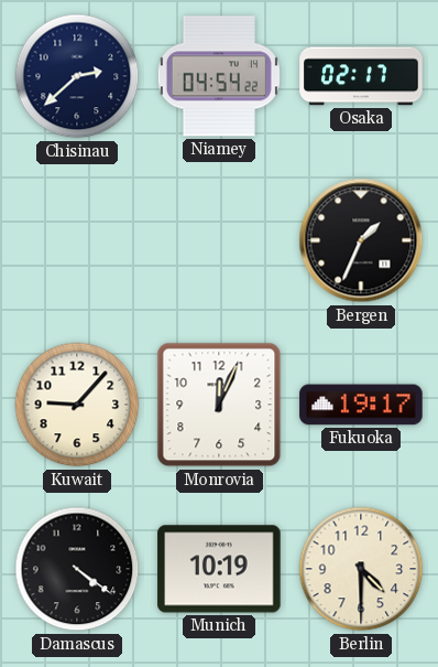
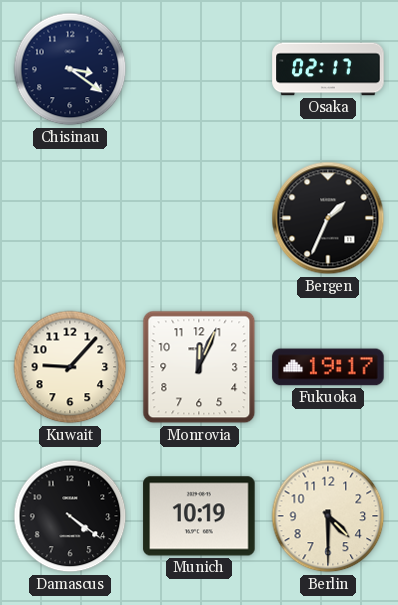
Chisinau: 2:38 -> 3:21
Niamey: 04:54 -> none
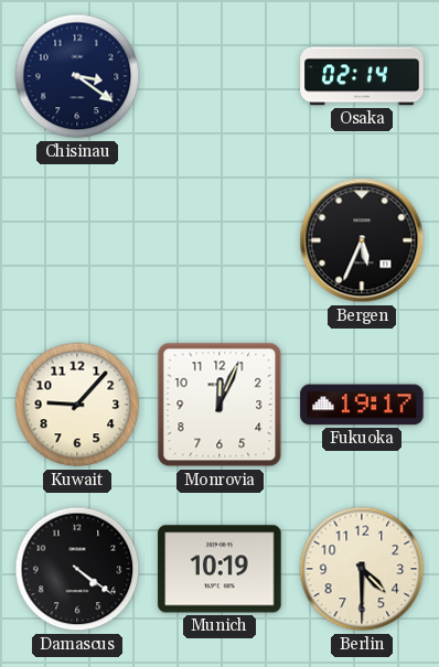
Osaka: 02:17 -> 02:14
Bergen: 1:34 -> 5:34
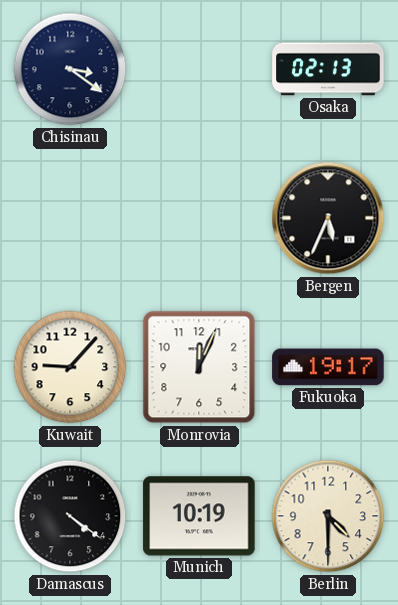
Osaka: 02:14 -> 02:13
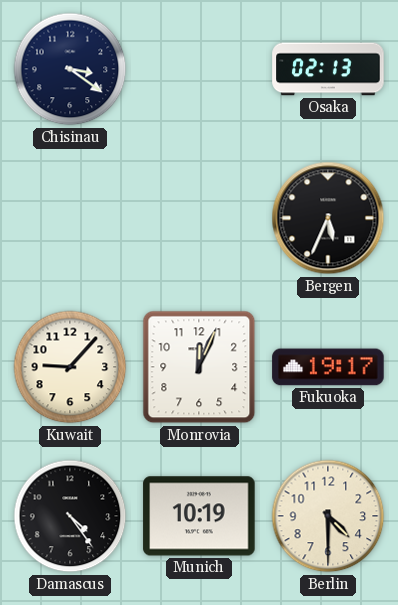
Damascus: 4:21 -> 4:24
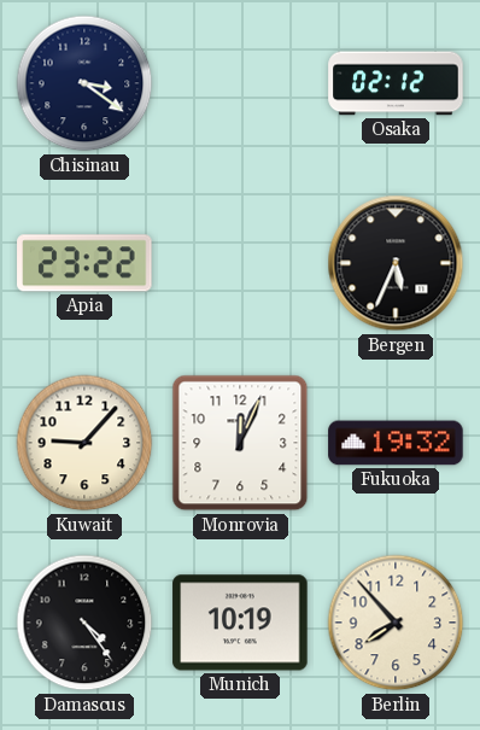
Osaka: 02:13 -> 02:12
Apia: none -> 23:22
Fukuoka: 19:17 -> 19:32
Berlin: 4:30 -> 7:53
